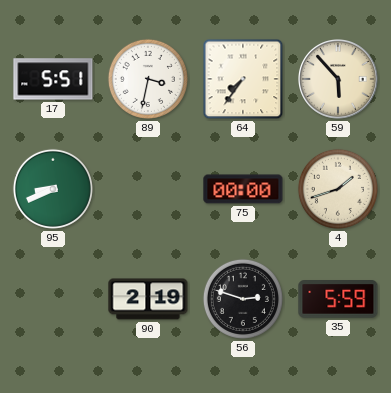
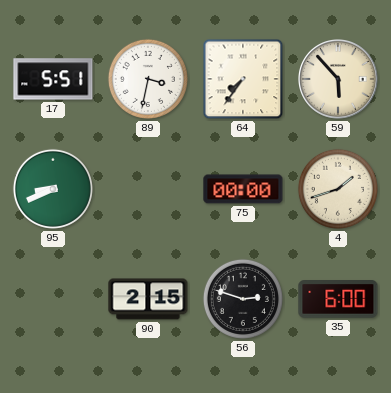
90: 2:19 -> 2:15
35: 5:59 -> 6:00
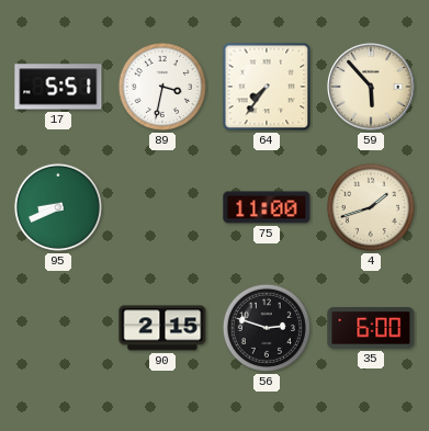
75: 00:00 -> 11:00
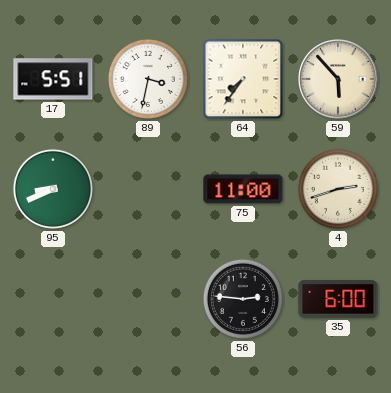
4: 1:42 -> 2:42
90: 2:15 -> none
56: 2:48 -> 2:46
